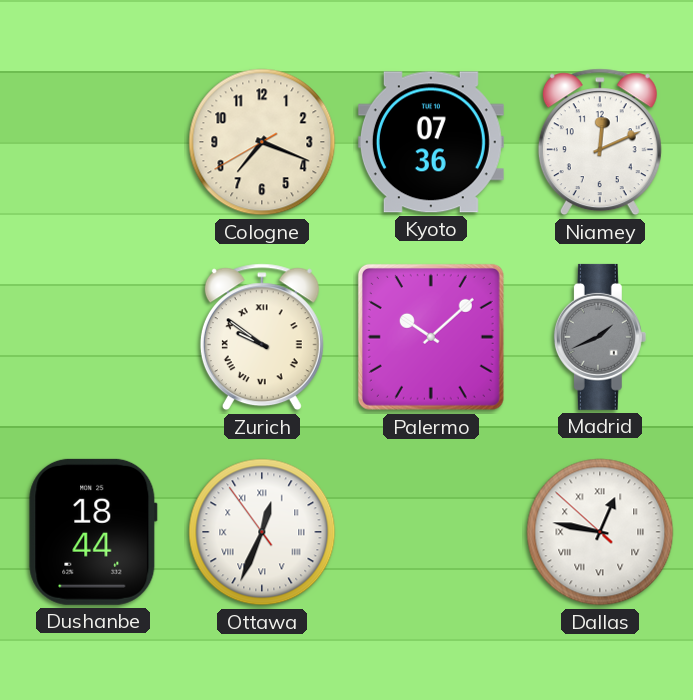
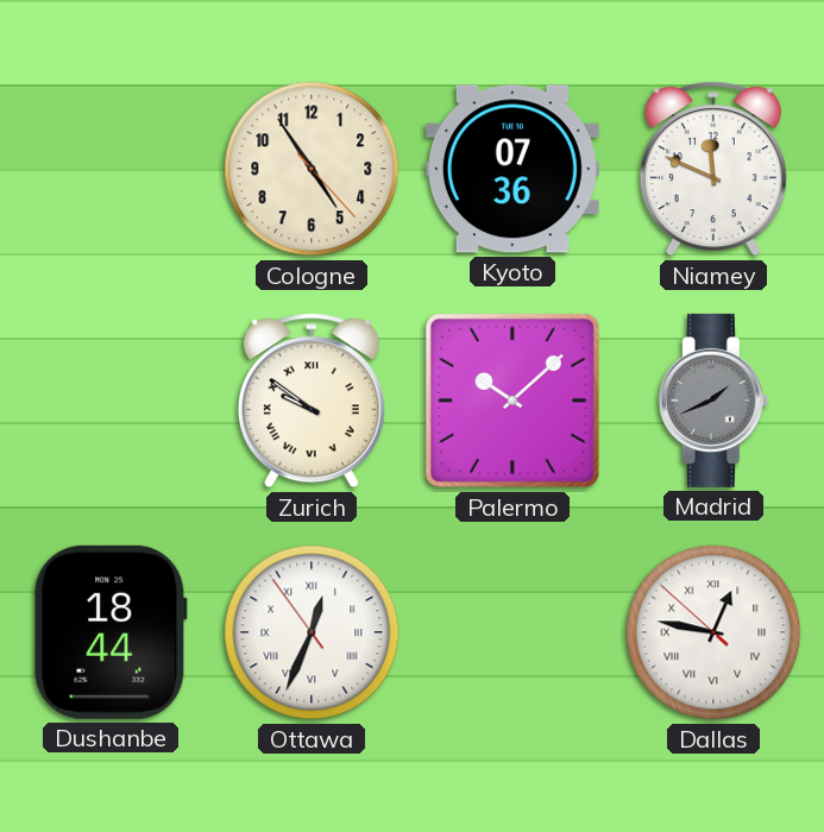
Cologne: 7:18 -> 4:54
Niamey: 12:11 -> 11:49
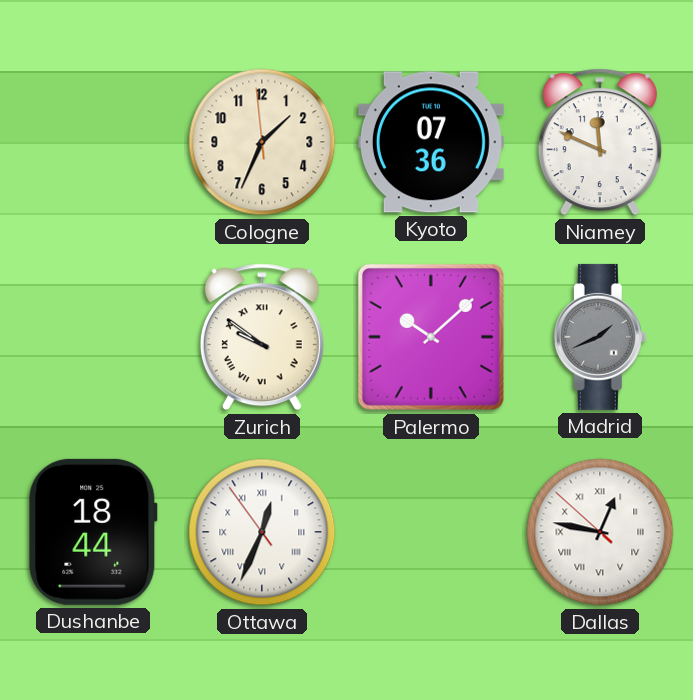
Cologne: 4:54 -> 1:33
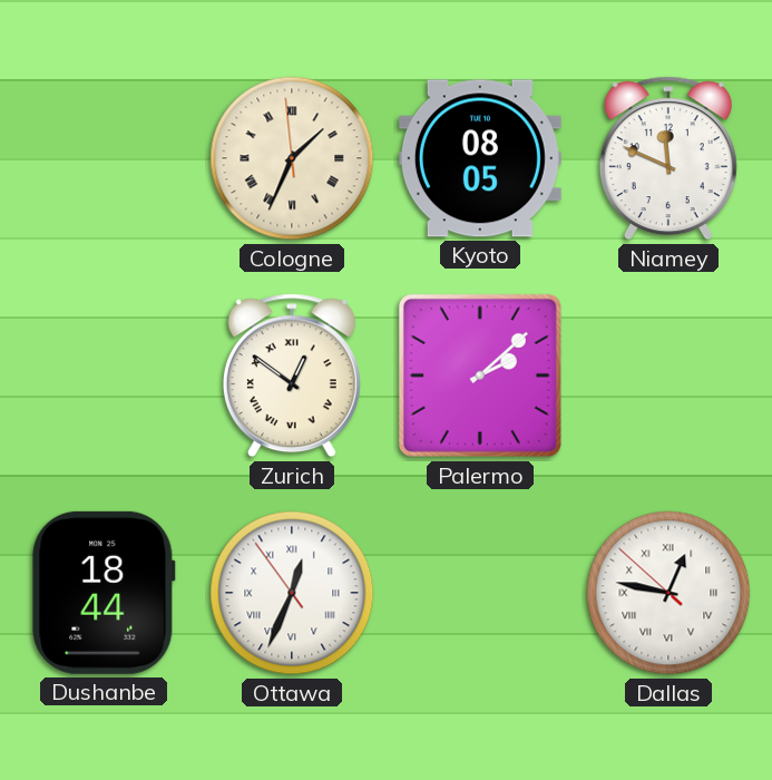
Cologne numerals: Arabic -> Roman
Kyoto: 07:36 -> 08:05
Zurich: 9:51 -> 12:51
Palermo: 10:08 -> 2:08
Madrid: 1:41 -> none
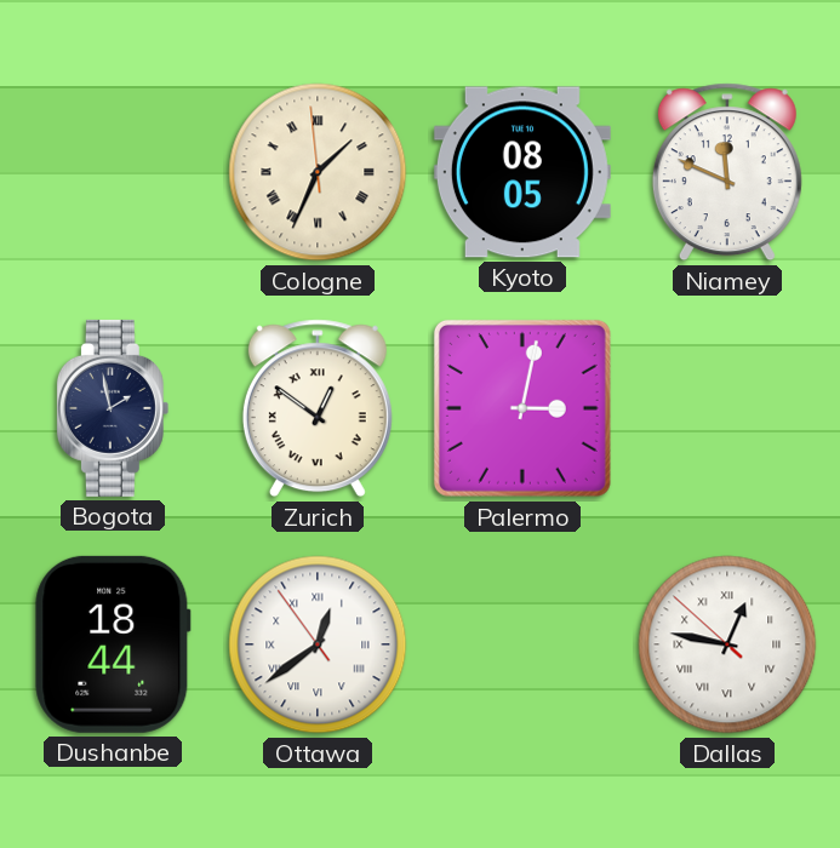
Bogota: none -> 1:58
Palermo: 2:08 -> 3:02
Ottawa: 12:33 -> 12:38
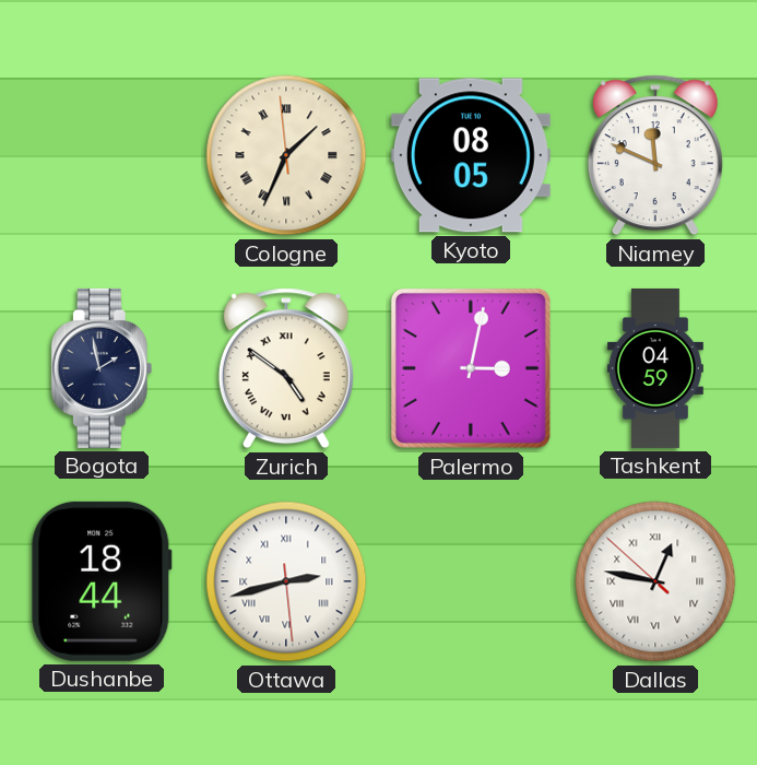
Zurich: 12:51 -> 4:51
Tashkent: none -> 04:59
Ottawa: 12:38 -> 2:42
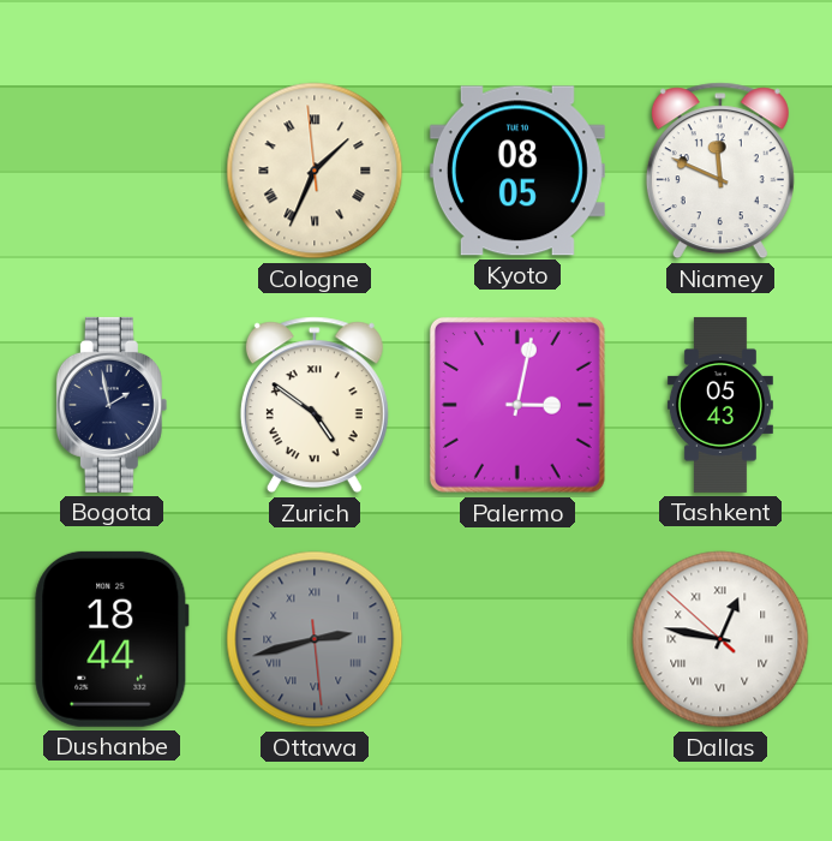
Tashkent: 04:59 -> 05:43
Ottawa dial: white -> grey
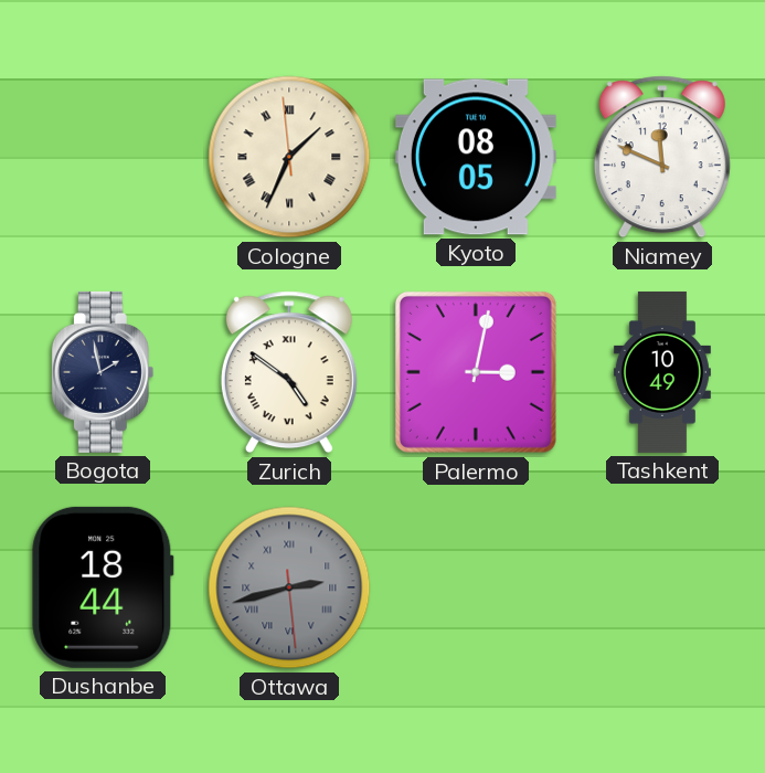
Tashkent: 05:43 -> 10:49
Dallas: 12:46 -> none
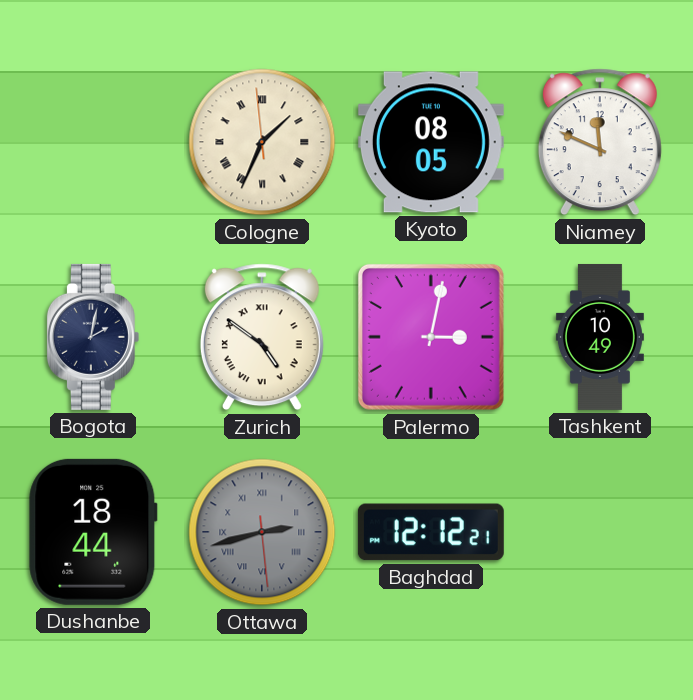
Bogota: 1:58 -> 2:02
Baghdad: none -> 12:12
